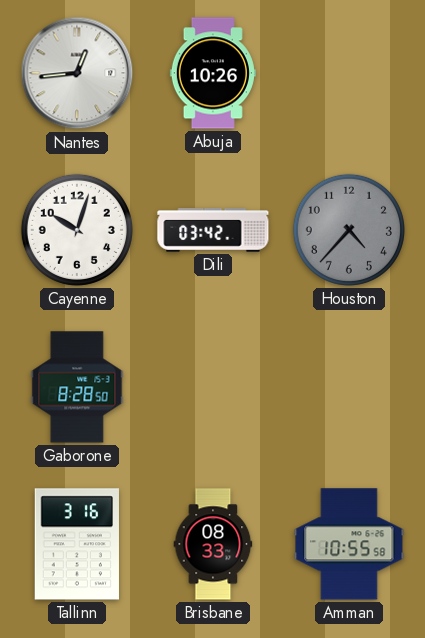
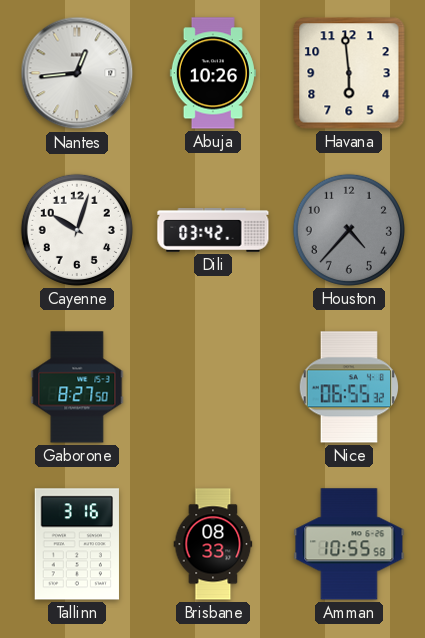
Havana: none -> 5:59
Gaborone: 8:28 -> 8:27
Nice: none -> 06:55
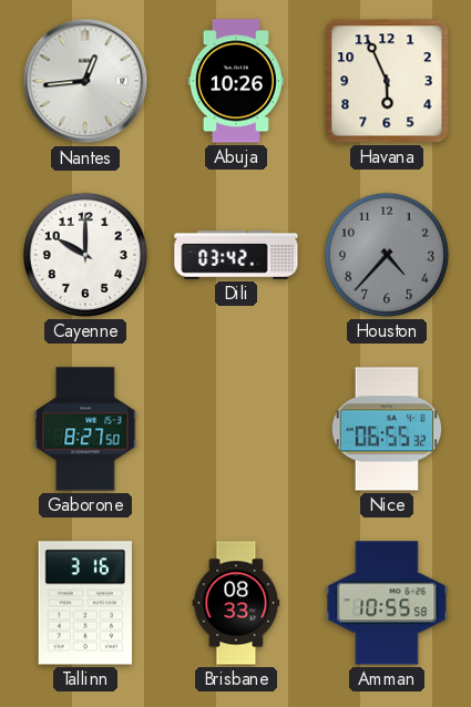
Havana: 5:59 -> 5:56
Cayenne: 10:03 -> 10:00
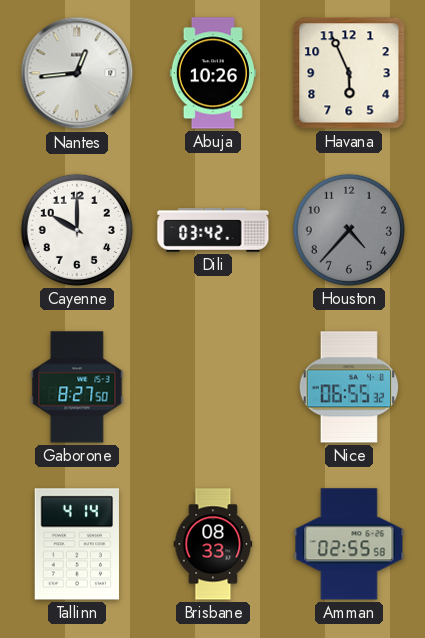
Tallinn: 3:16 -> 4:14
Amman: 10:55 -> 02:55
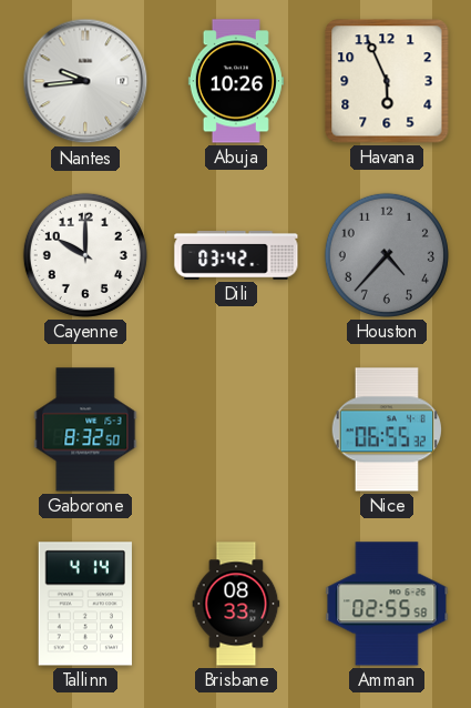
Nantes: 12:44 -> 9:44
Gaborone: 8:27 -> 8:32
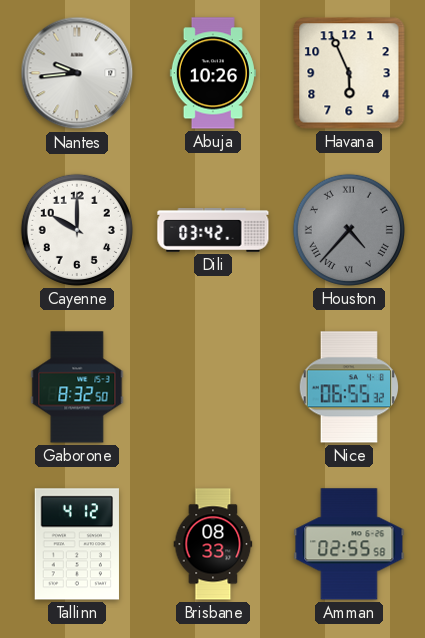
Houston numerals: Arabic -> Roman
Tallinn: 4:14 -> 4:12
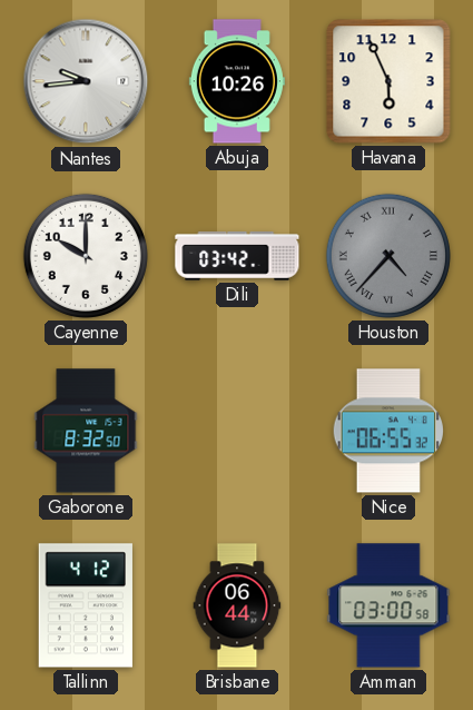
Brisbane: 08:33 -> 06:44
Amman: 02:55 -> 03:00
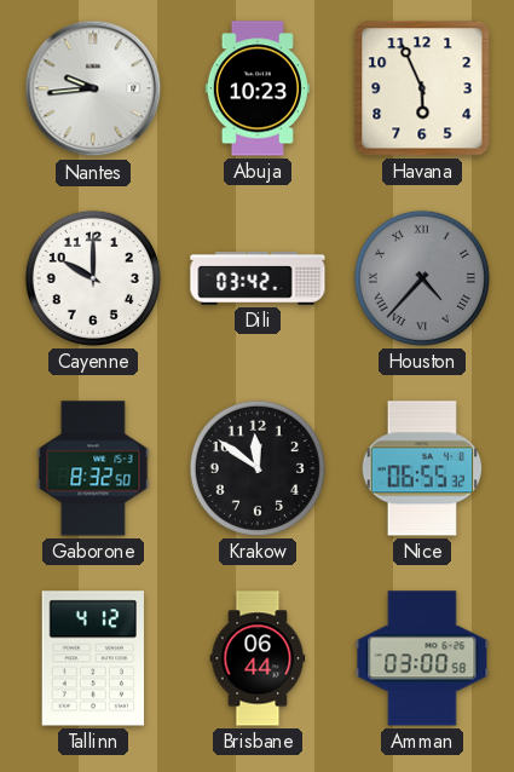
Abuja: 10:26 -> 10:23
Krakow: none -> 11:51
